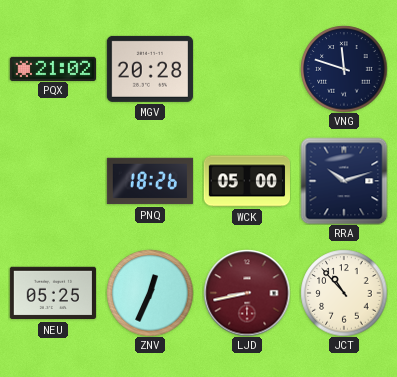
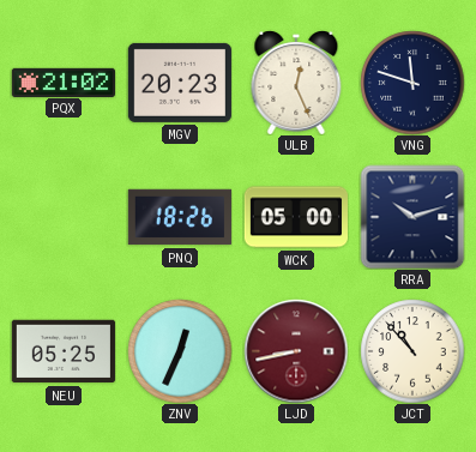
MGV: 20:28 -> 20:23
ULB: none -> 12:26
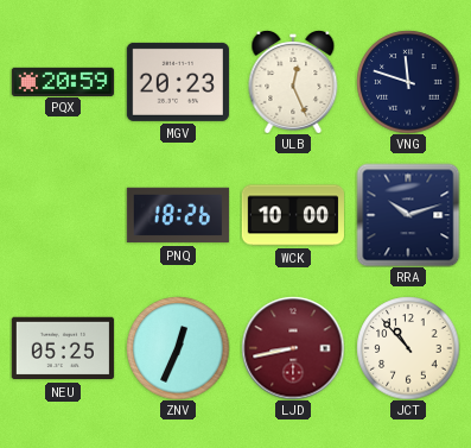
PQX: 21:02 -> 20:59
WCK: 05:00 -> 10:00
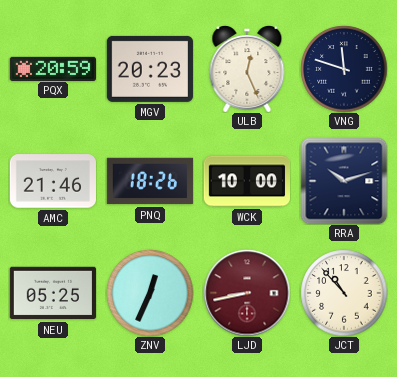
AMC: none -> 21:46
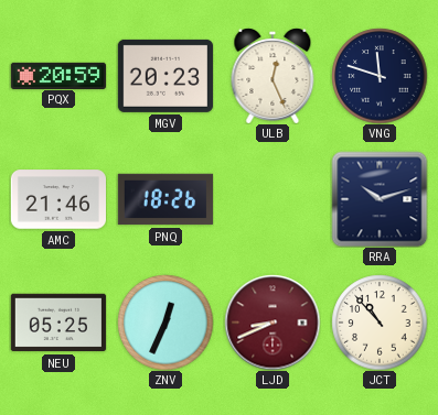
WCK: 10:00 -> none
LJD: 8:43 -> 8:41
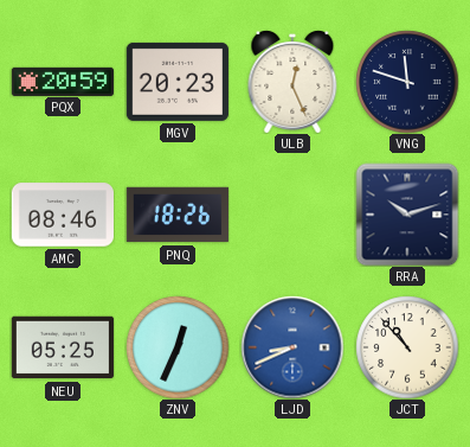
AMC: 21:46 -> 08:46
LJD dial: burgundy -> blue
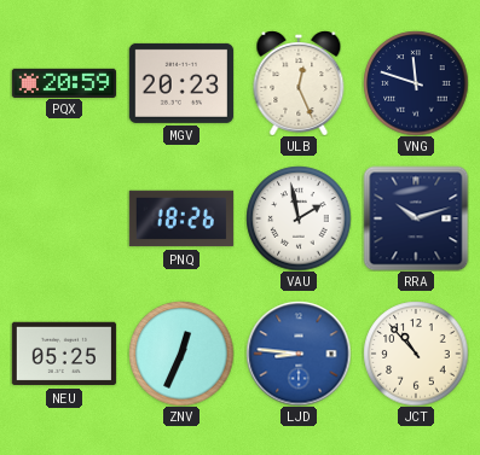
AMC: 08:46 -> none
VAU: none -> 1:58
LJD: 8:41 -> 8:46
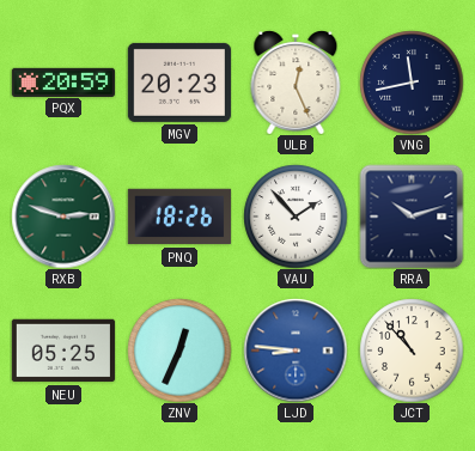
VNG: 11:48 -> 11:43
RXB: none -> 2:48
VAU: 1:58 -> 1:53
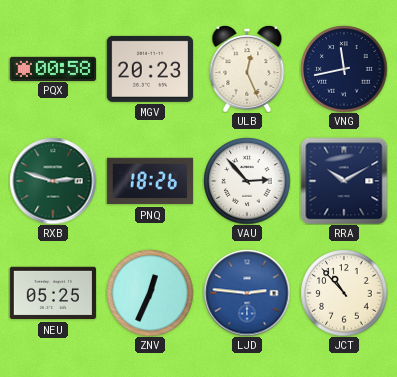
PQX: 20:59 -> 00:58
VAU: 1:53 -> 2:53
RRA: 10:12 -> 10:10
LJD: 8:46 -> 2:46
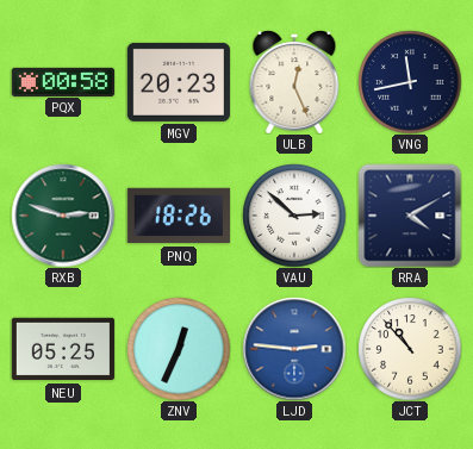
VAU: 2:53 -> 2:52
RRA: 10:10 -> 4:10
